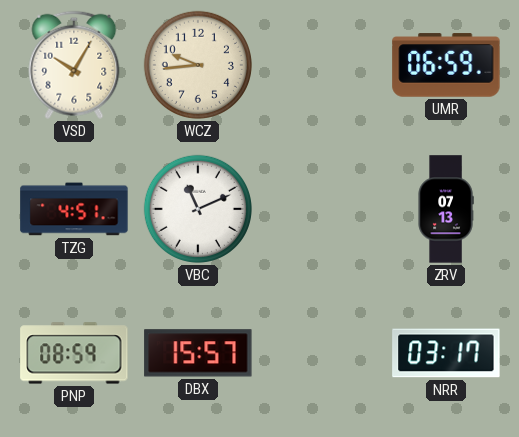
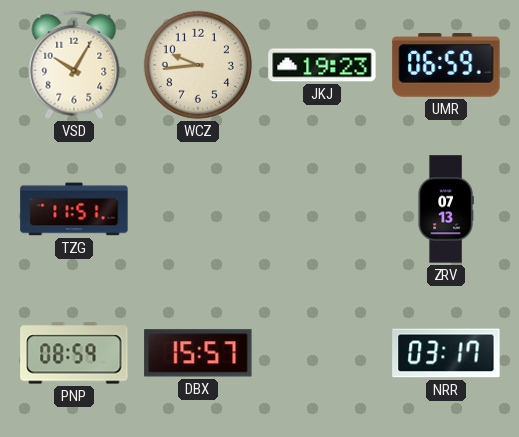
JKJ: none -> 19:23
TZG: 4:51 -> 11:51
VBC: 11:11 -> none
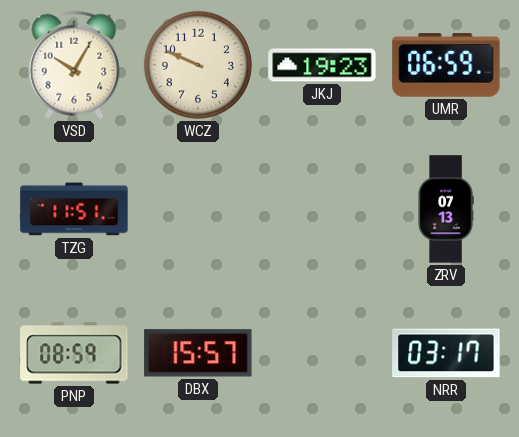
WCZ: 9:44 -> 9:49
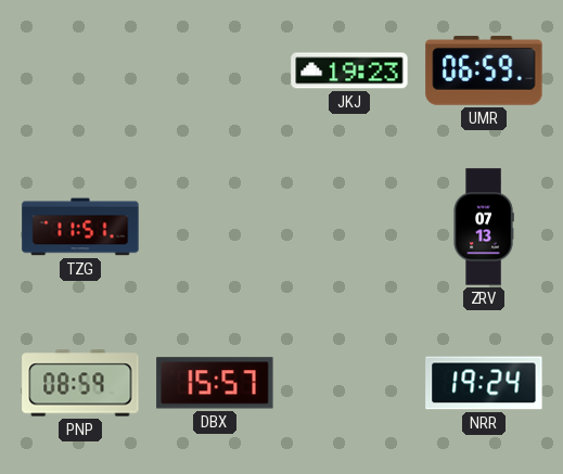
VSD: 10:05 -> none
WCZ: 9:49 -> none
NRR: 03:17 -> 19:24
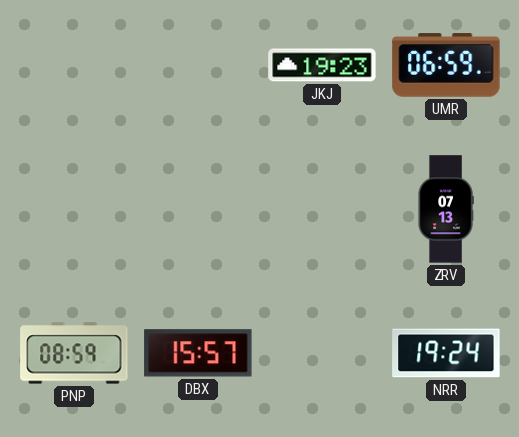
TZG: 11:51 -> none
